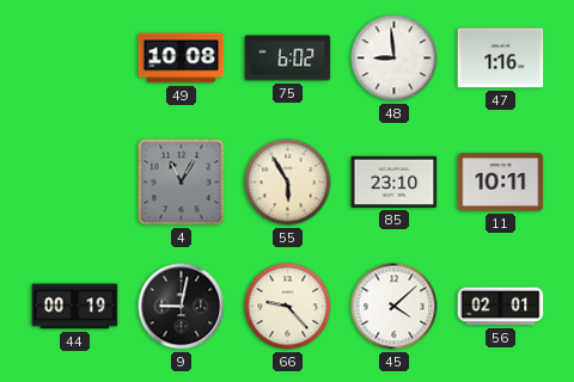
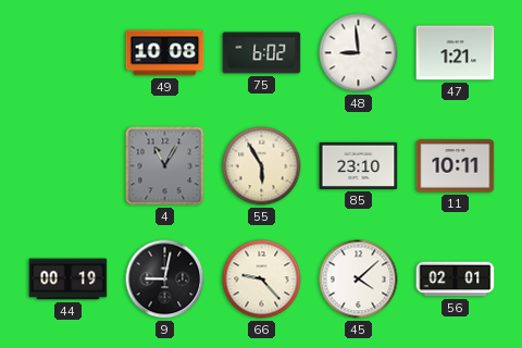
47: 1:16 -> 1:21
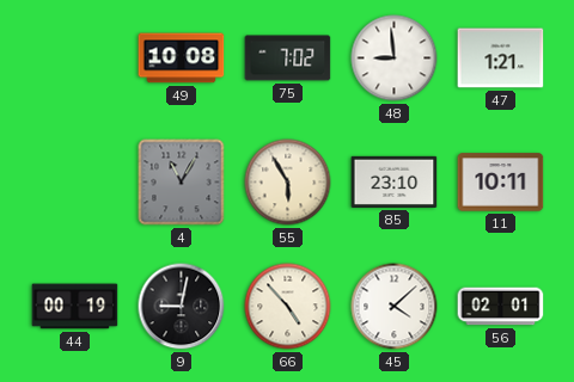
75: 6:02 -> 7:02
66: 9:23 -> 4:53
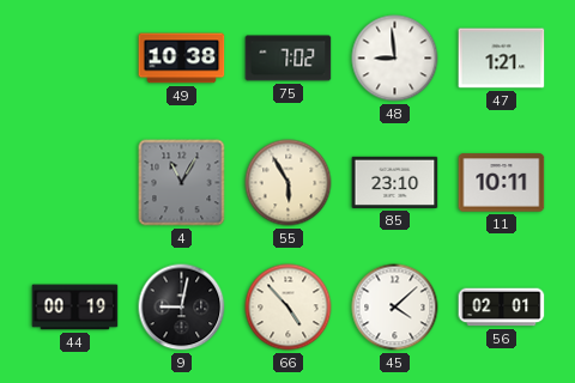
49: 10:08 -> 10:38
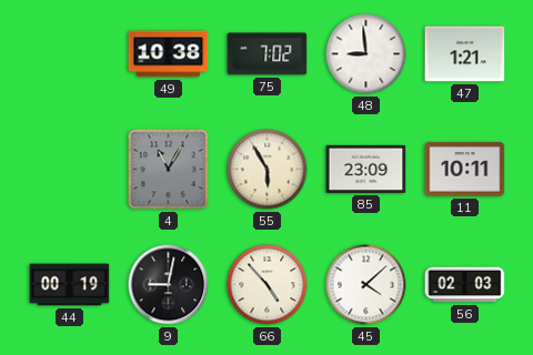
85: 23:10 -> 23:09
56: 02:01 -> 02:03
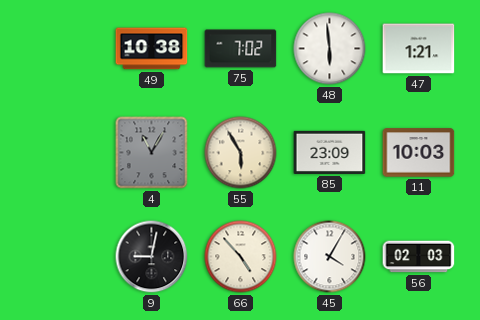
48: 8:59 -> 5:59
11: 10:11 -> 10:03
44: 00:19 -> none
45: 4:08 -> 4:05
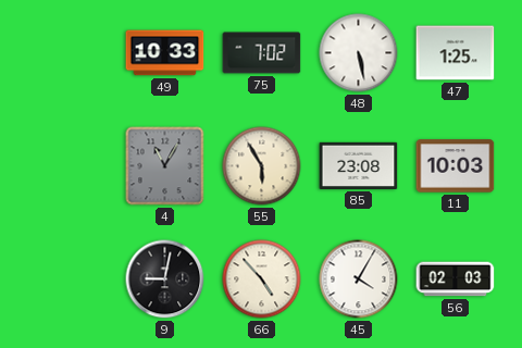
49: 10:38 -> 10:33
48: 5:59 -> 5:28
47: 1:21 -> 1:25
85: 23:09 -> 23:08
